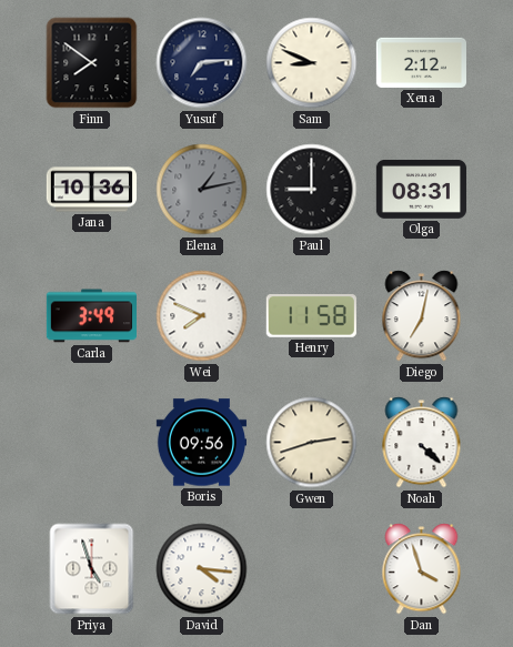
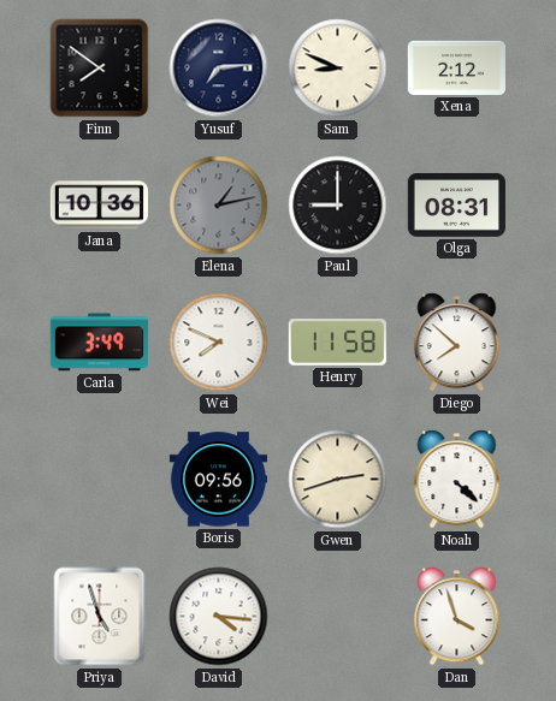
Diego: 7:02 -> 7:52
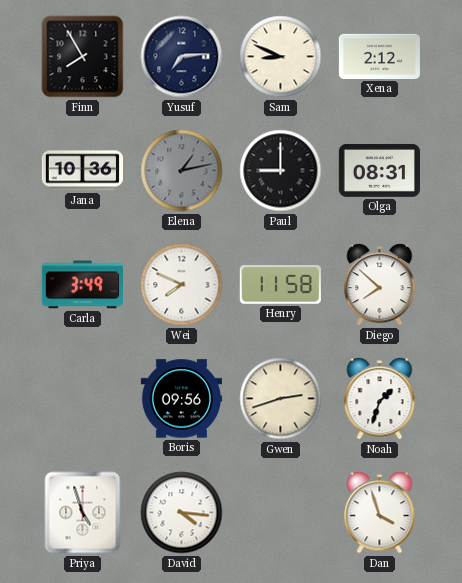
Finn: 7:51 -> 7:55
Noah: 4:22 -> 1:33
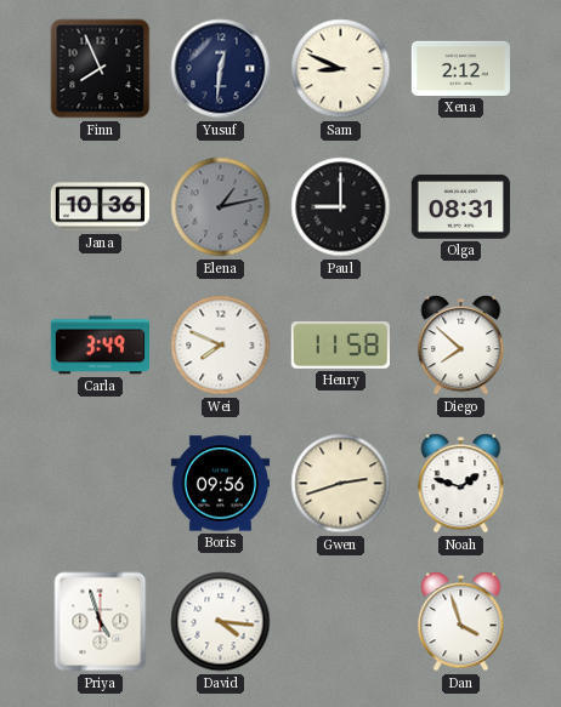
Finn: 7:55 -> 7:56
Yusuf: 7:14 -> 12:31
Noah: 1:33 -> 1:48
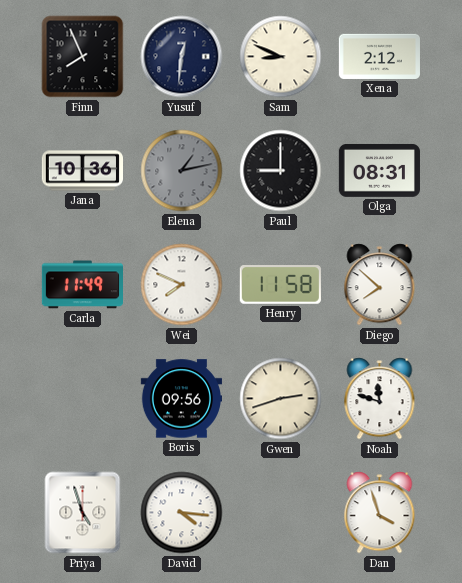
Carla: 3:49 -> 11:49
Noah: 1:48 -> 11:48
